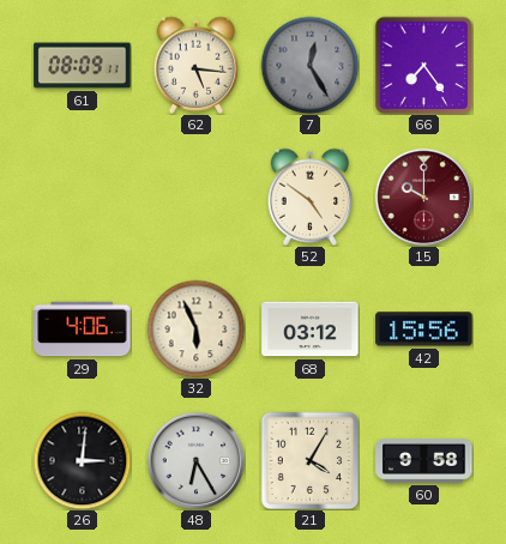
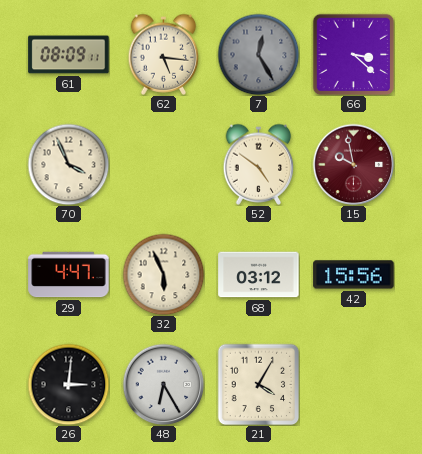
66: 7:24 -> 3:22
70: none -> 3:56
15: 10:00 -> 9:58
29: 4:06 -> 4:47
60: 9:58 -> none
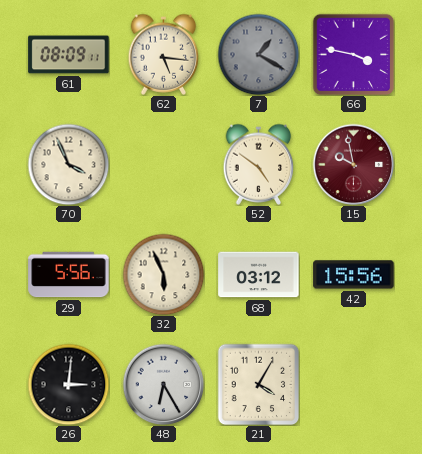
7: 12:25 -> 1:20
66: 3:22 -> 3:47
29: 4:47 -> 5:56
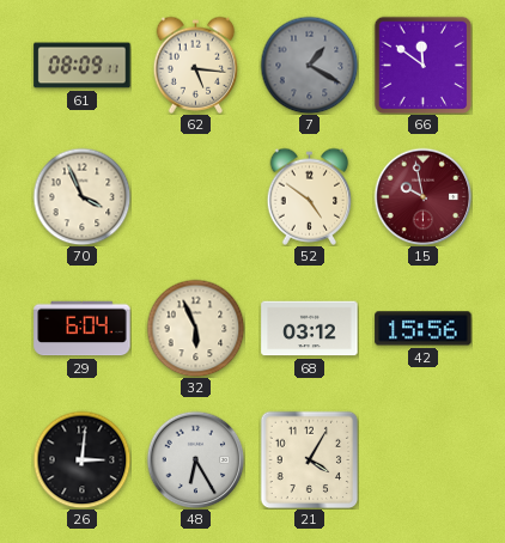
66: 3:47 -> 11:51
29: 5:56 -> 6:04
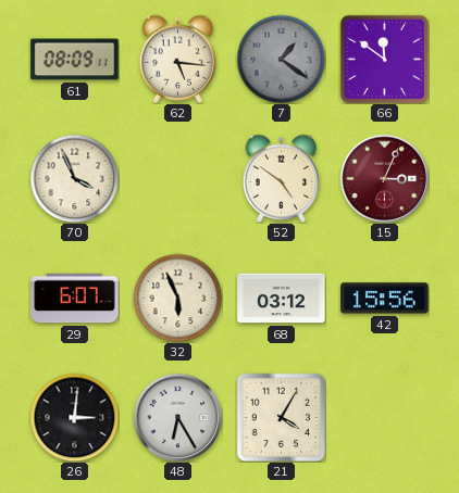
7: 1:20 -> 1:21
15: 9:58 -> 3:04
29: 6:04 -> 6:07
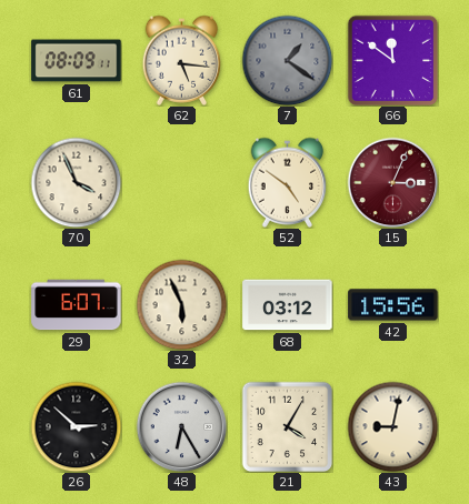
26: 3:01 -> 2:52
43: none -> 9:02
